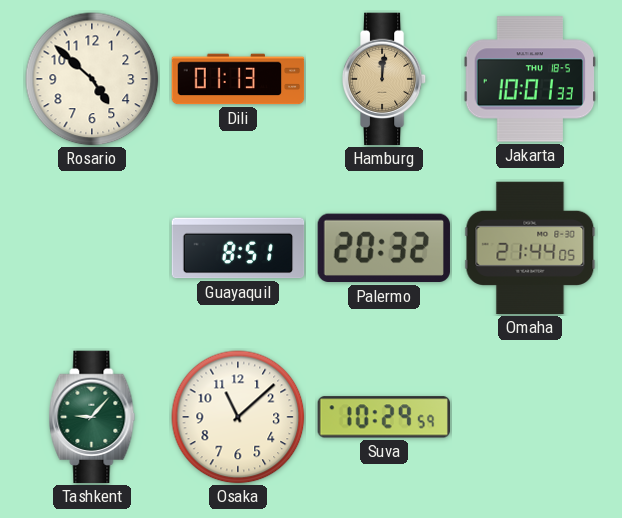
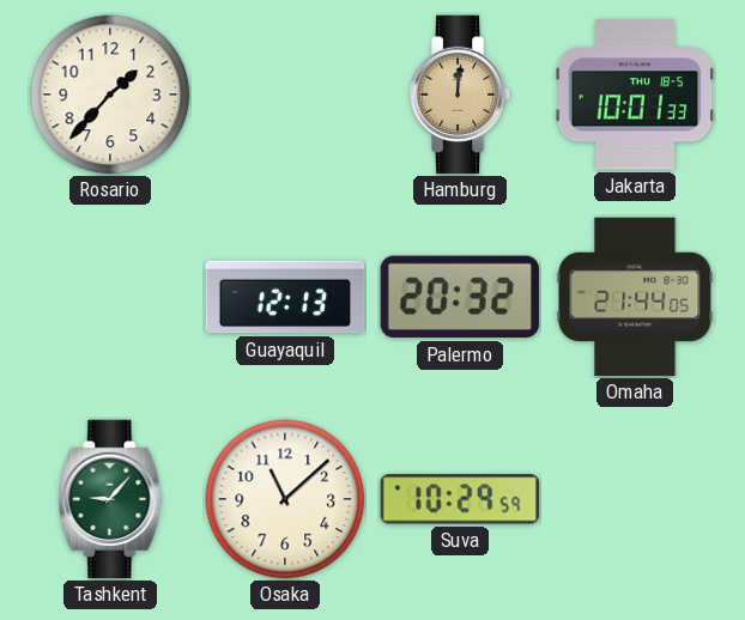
Rosario: 4:52 -> 1:37
Dili: 01:13 -> none
Guayaquil: 8:51 -> 12:13
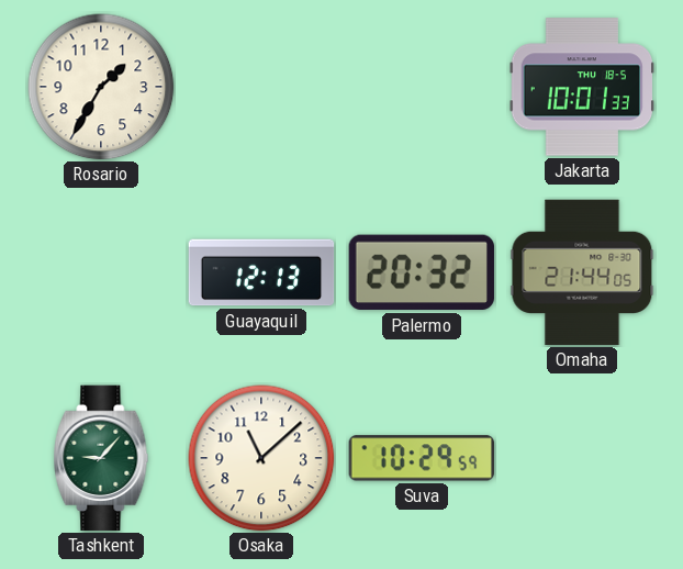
Rosario: 1:37 -> 1:35
Hamburg: 12:01 -> none
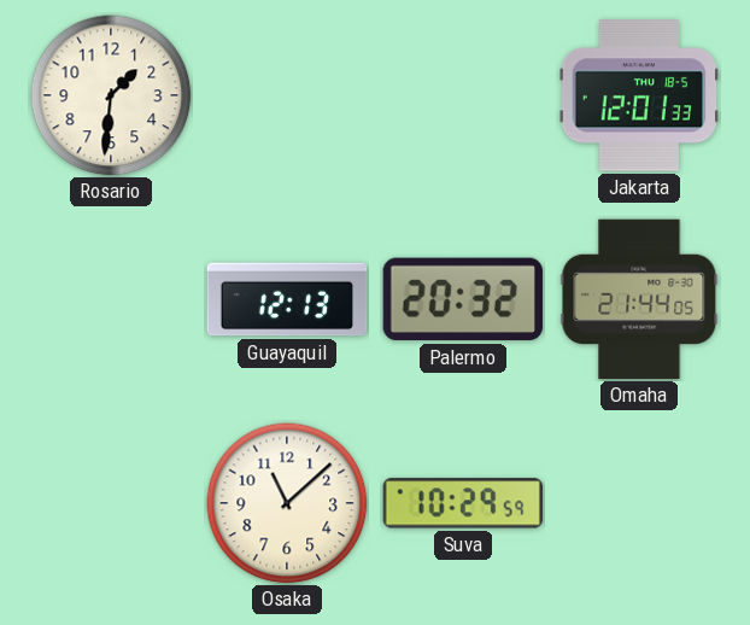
Rosario: 1:35 -> 1:31
Jakarta: 10:01 -> 12:01
Tashkent: 9:07 -> none
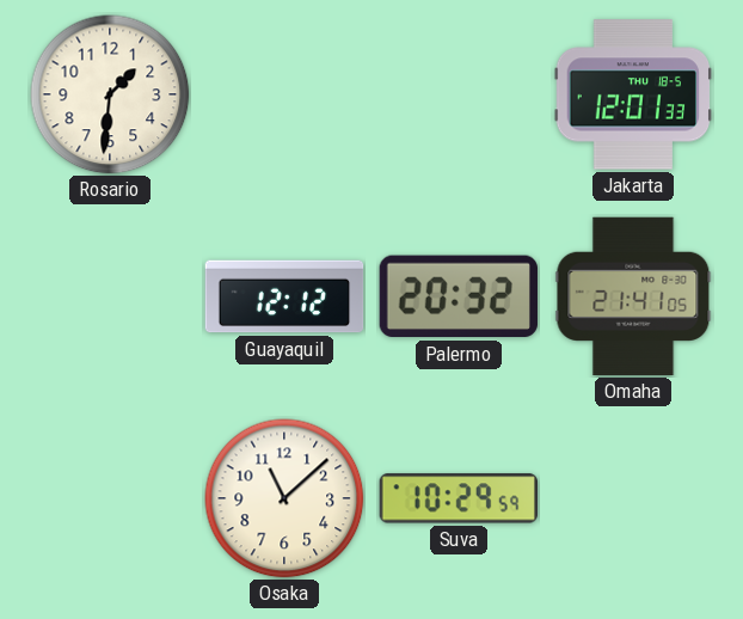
Guayaquil: 12:13 -> 12:12
Omaha: 21:44 -> 21:41
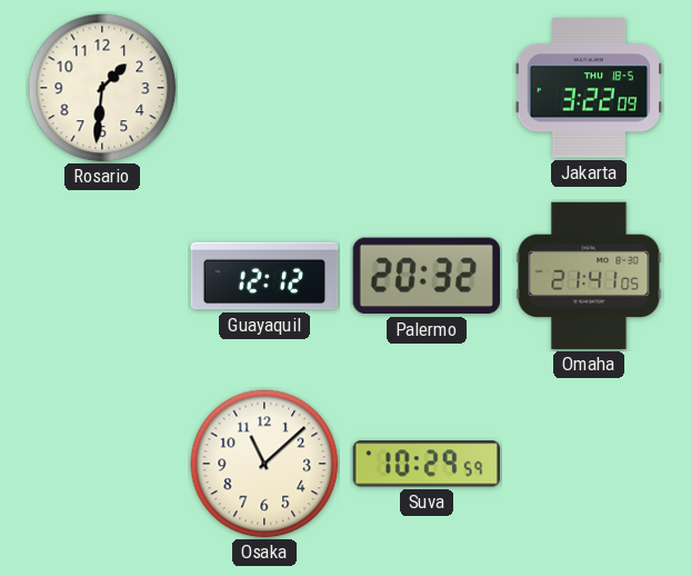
Jakarta: 12:01 -> 3:22
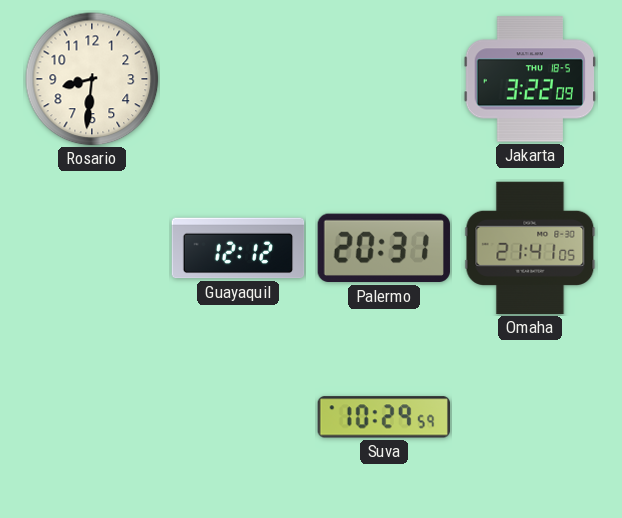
Rosario: 1:31 -> 8:31
Palermo: 20:32 -> 20:31
Osaka: 11:08 -> none
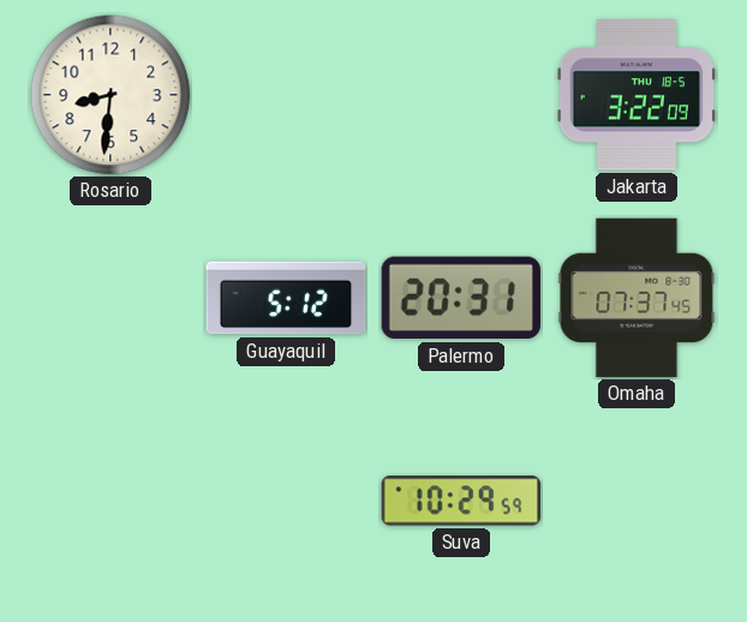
Guayaquil: 12:12 -> 5:12
Omaha: 21:41 -> 07:37
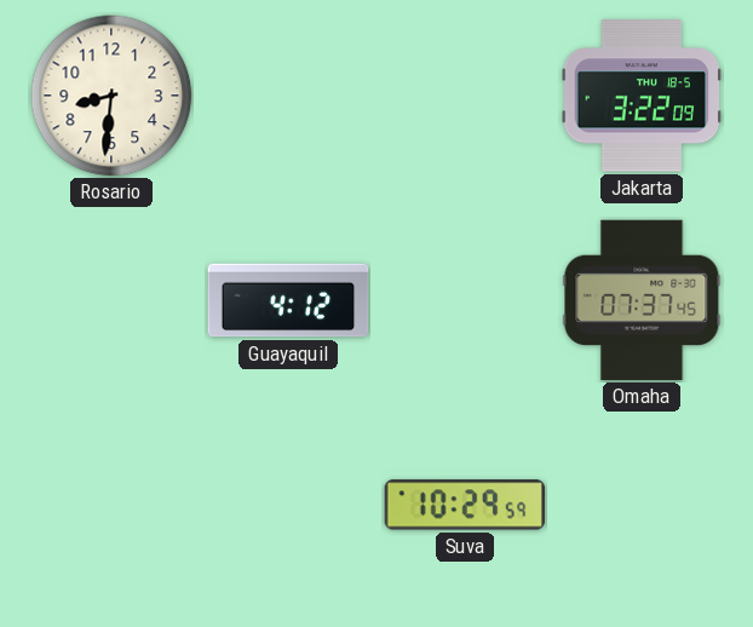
Guayaquil: 5:12 -> 4:12
Palermo: 20:31 -> none
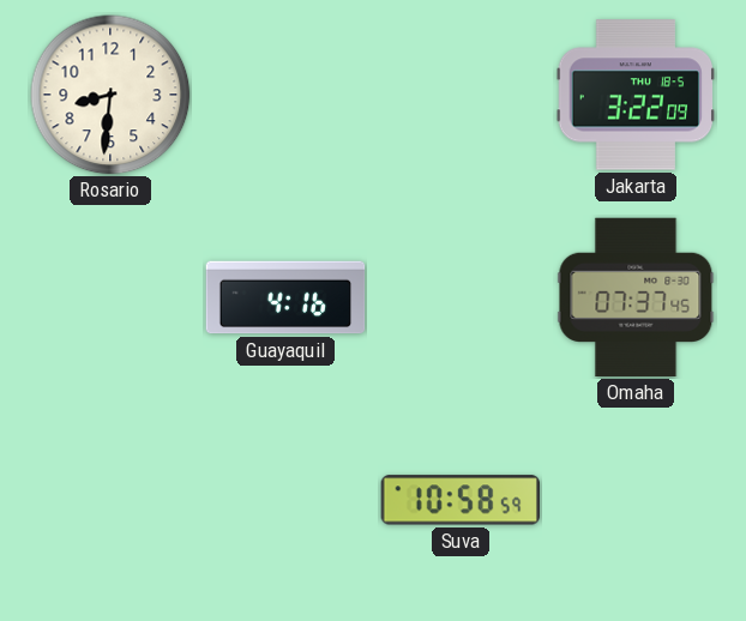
Guayaquil: 4:12 -> 4:16
Suva: 10:29 -> 10:58
